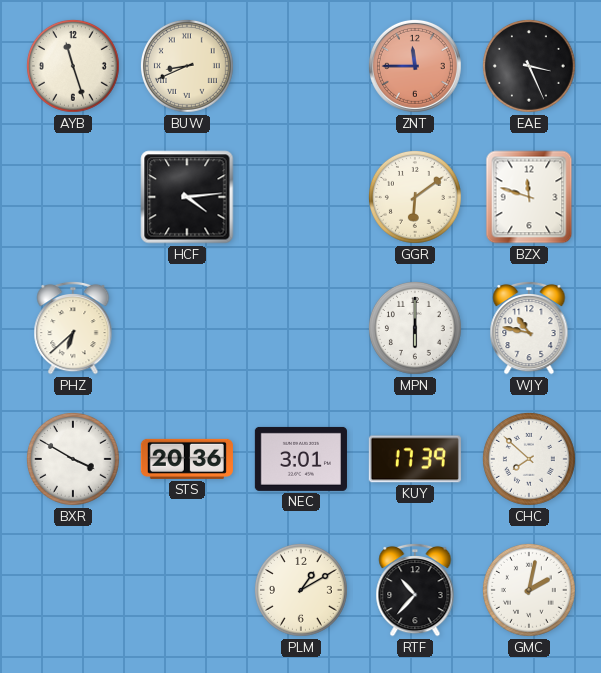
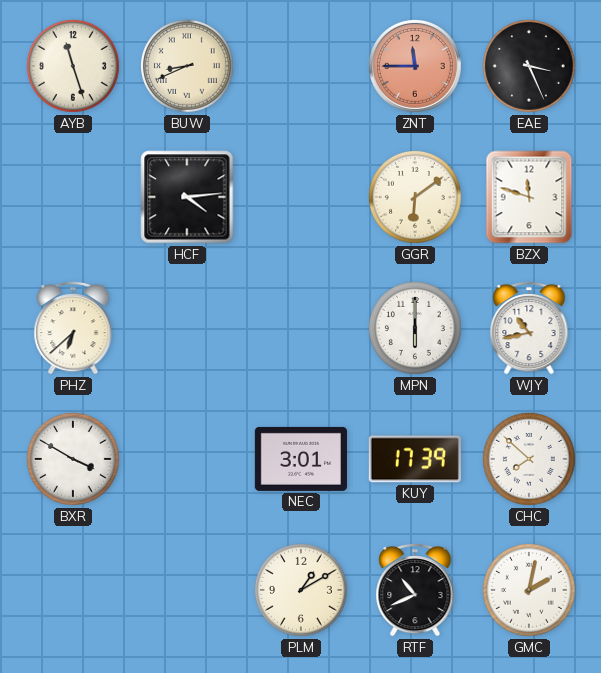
WJY: 10:47 -> 10:43
STS: 20:36 -> none
RTF: 10:37 -> 10:41
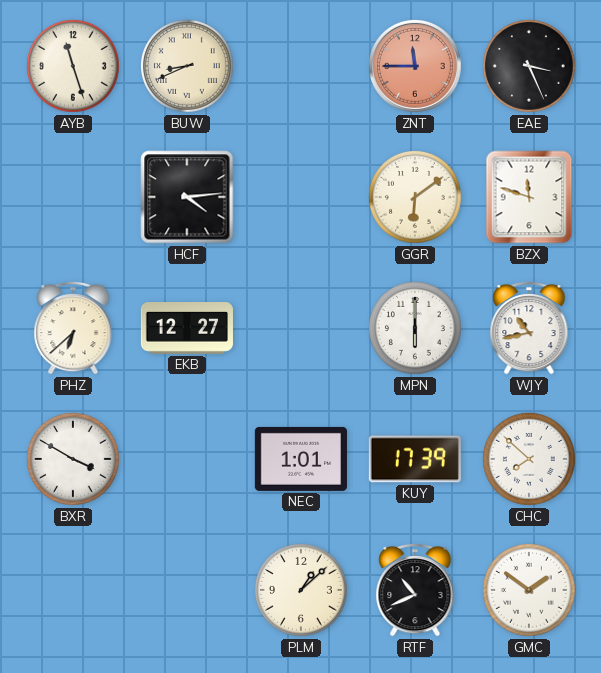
EKB: none -> 12:27
NEC: 3:01 -> 1:01
PLM: 1:10 -> 1:08
GMC: 2:02 -> 1:51
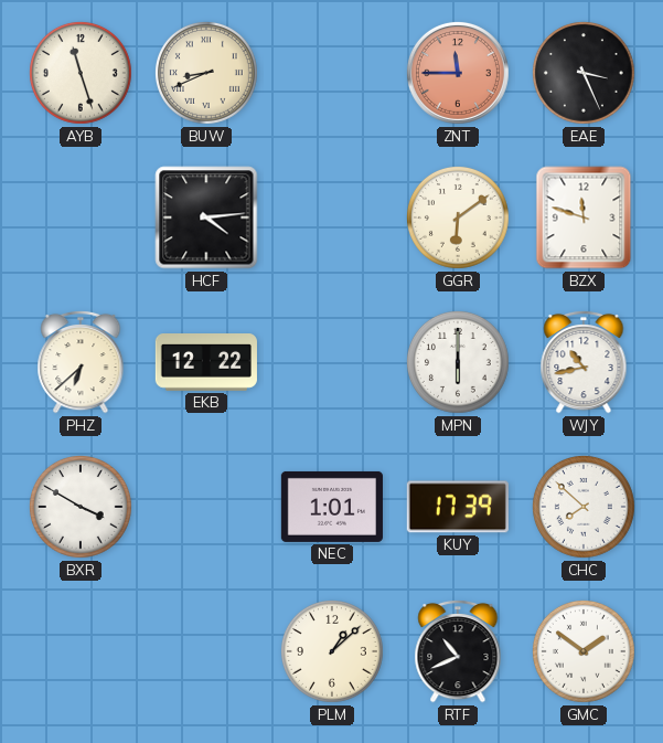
EKB: 12:27 -> 12:22
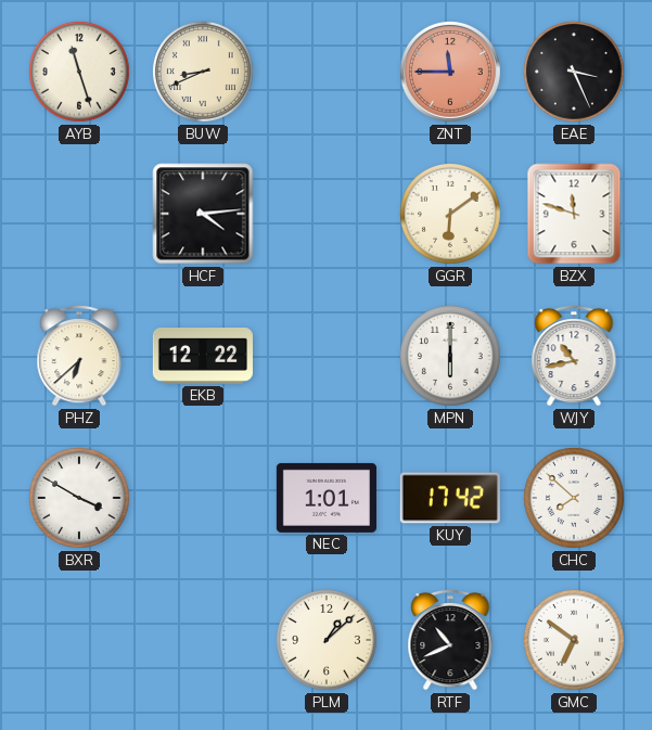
KUY: 17:39 -> 17:42
GMC: 1:51 -> 6:51
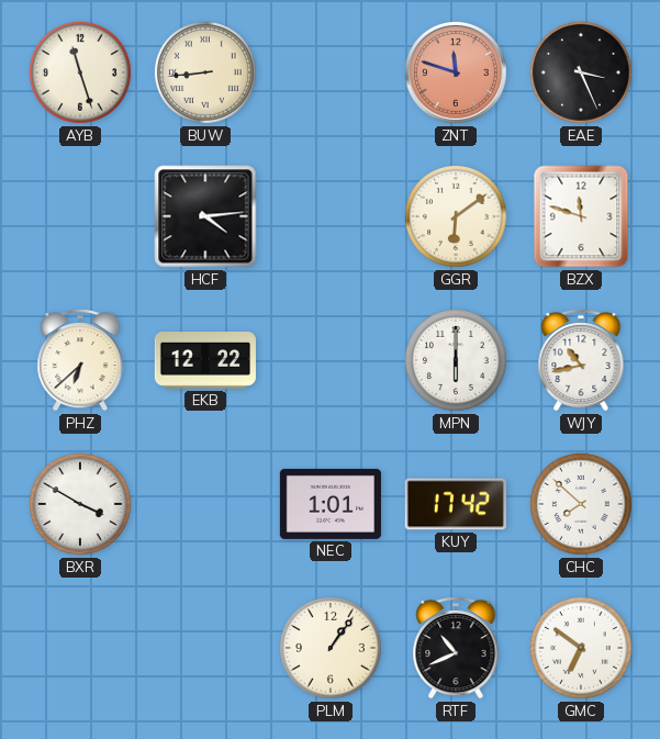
BUW: 8:41 -> 8:44
ZNT: 11:45 -> 11:48
PLM: 1:08 -> 1:06
